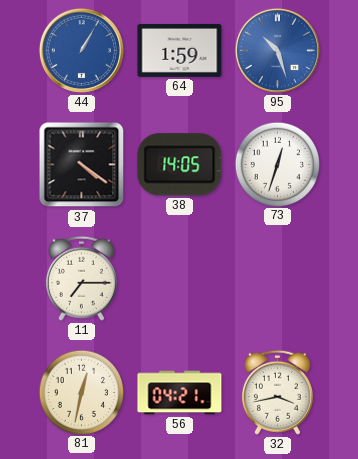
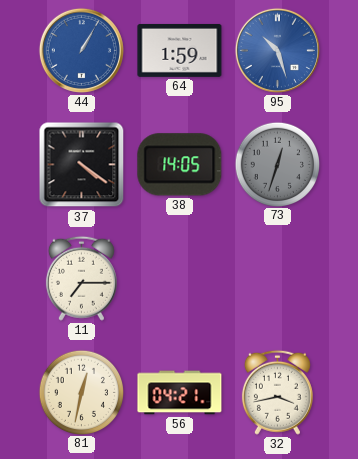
73 dial: white -> grey
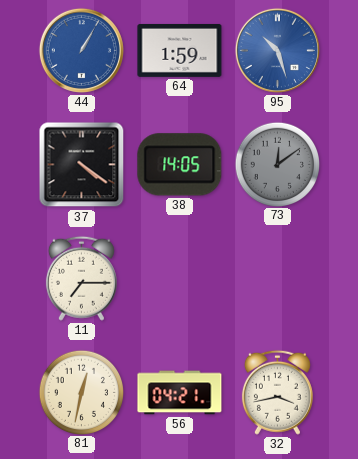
73: 12:33 -> 12:09
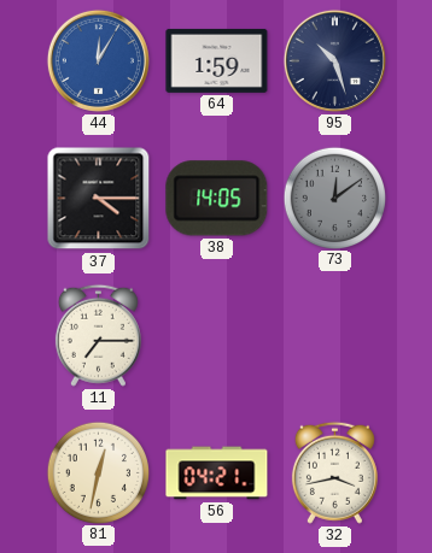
44: 1:05 -> 12:05
95 dial: blue -> navy
37: 4:21 -> 4:15
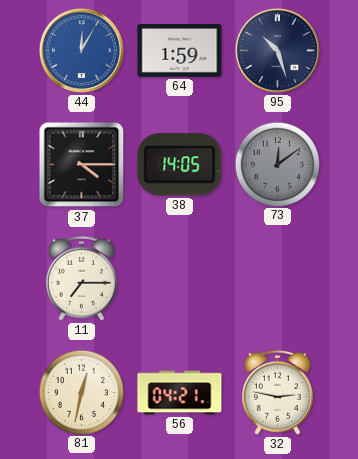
32: 3:43 -> 2:47
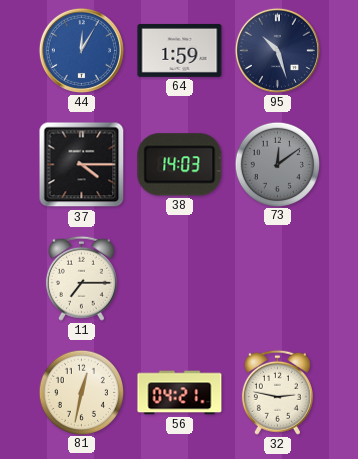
38: 14:05 -> 14:03
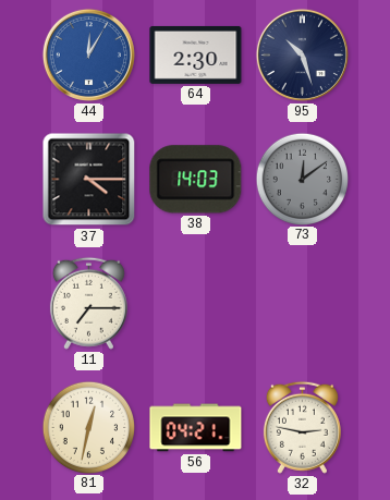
64: 1:59 -> 2:30
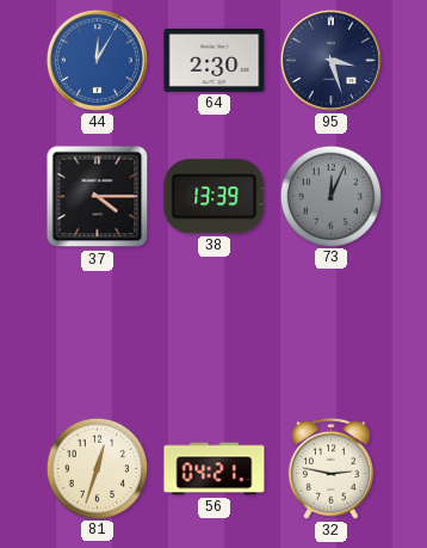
95: 10:27 -> 3:27
38: 14:03 -> 13:39
73: 12:09 -> 12:04
11: 7:15 -> none
81: 12:32 -> 12:33
